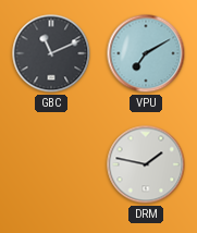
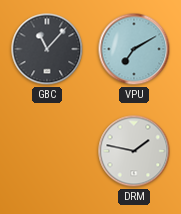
GBC: 11:11 -> 11:07
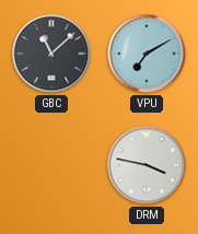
GBC: 11:07 -> 11:08
DRM: 1:47 -> 3:47
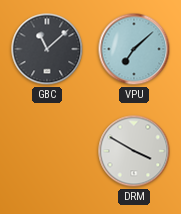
VPU: 7:10 -> 7:08
DRM: 3:47 -> 3:50
